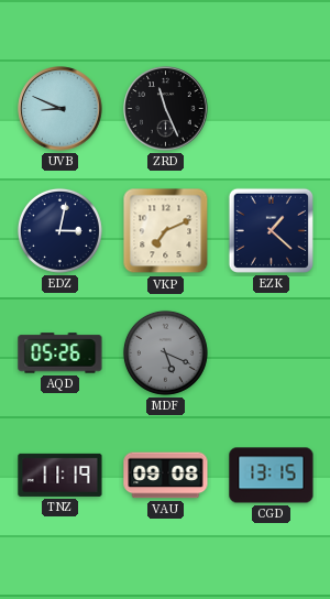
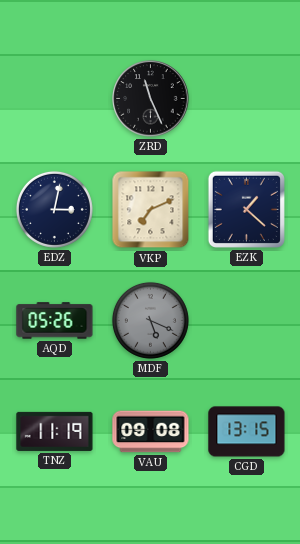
UVB: 8:49 -> none
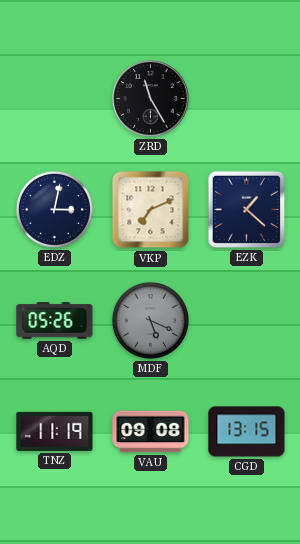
ZRD: 11:26 -> 11:25
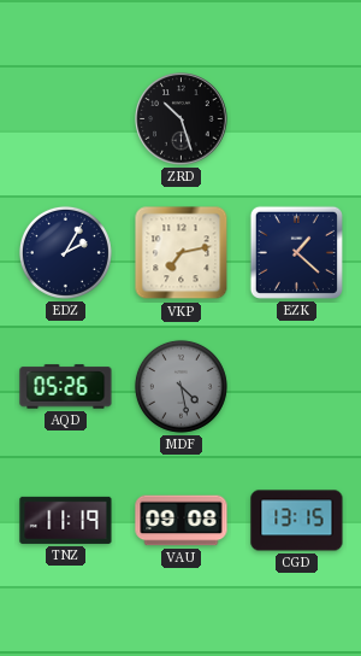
ZRD: 11:25 -> 10:27
EDZ: 3:02 -> 2:05
VKP: 7:11 -> 7:13
MDF: 5:19 -> 4:28
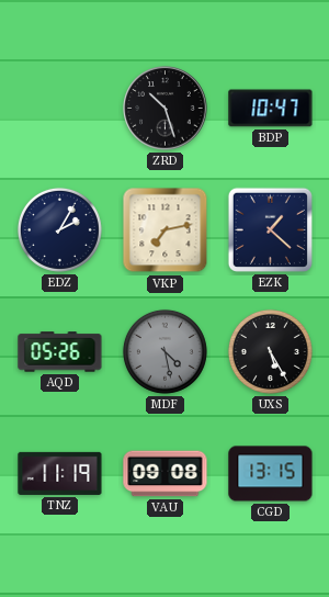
BDP: none -> 10:47
UXS: none -> 5:25
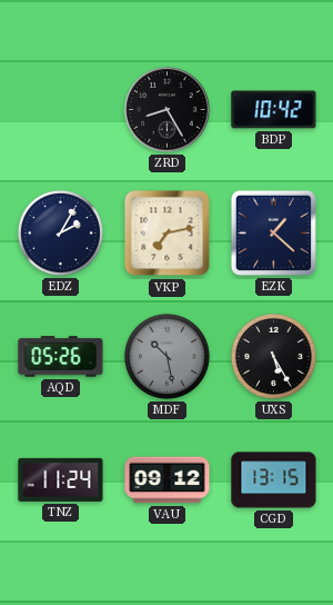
ZRD: 10:27 -> 8:25
BDP: 10:47 -> 10:42
MDF: 4:28 -> 10:28
TNZ: 11:19 -> 11:24
VAU: 09:08 -> 09:12
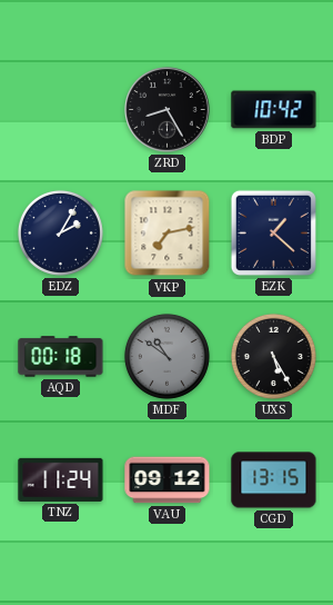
AQD: 05:26 -> 00:18
MDF: 10:28 -> 10:51
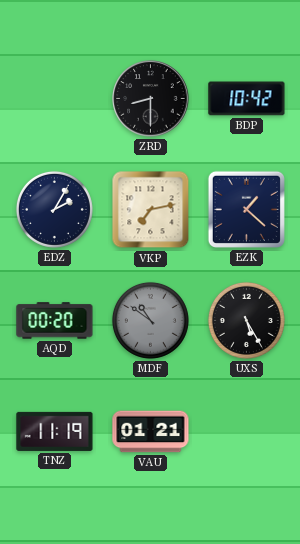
ZRD: 8:25 -> 8:30
AQD: 00:18 -> 00:20
TNZ: 11:24 -> 11:19
VAU: 09:12 -> 01:21
CGD: 13:15 -> none
